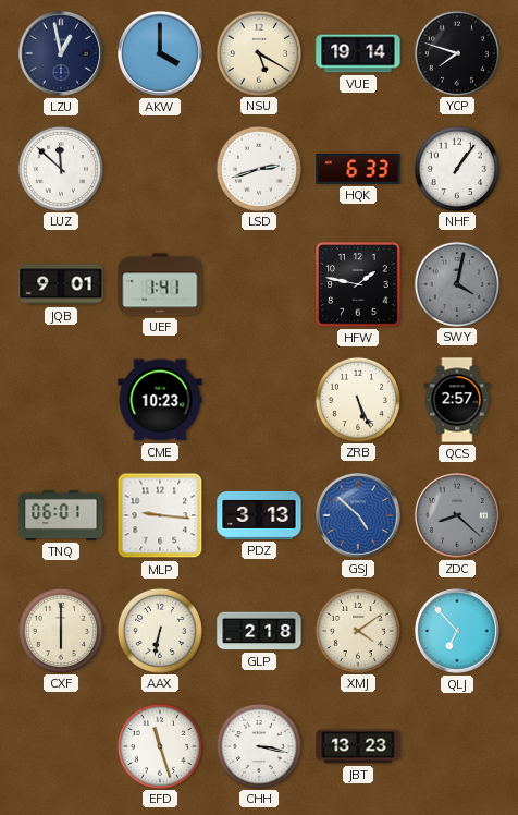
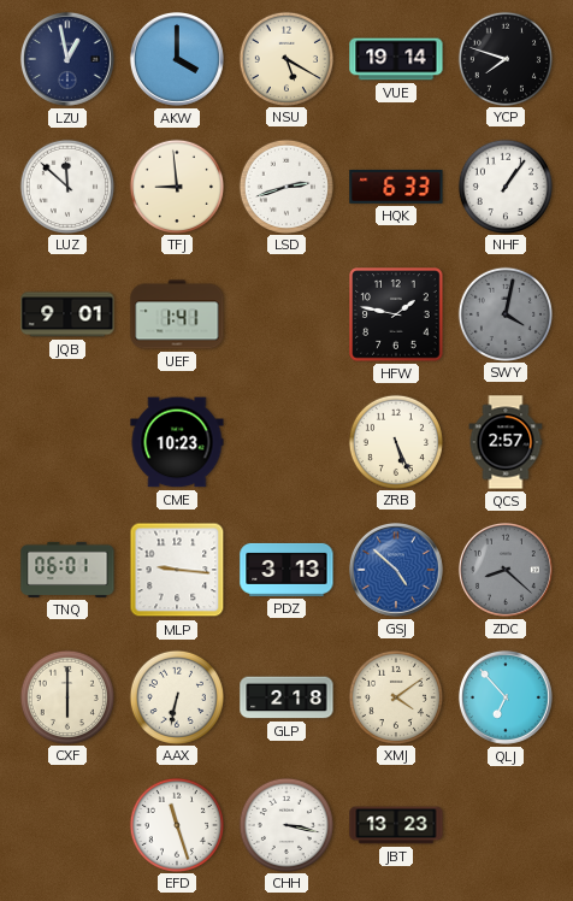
TFJ: none -> 8:59
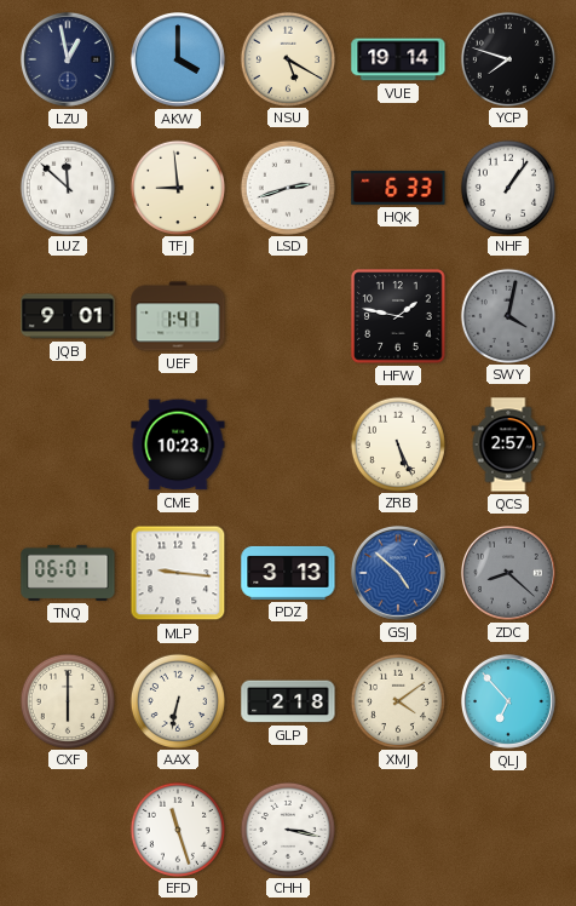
JBT: 13:23 -> none
